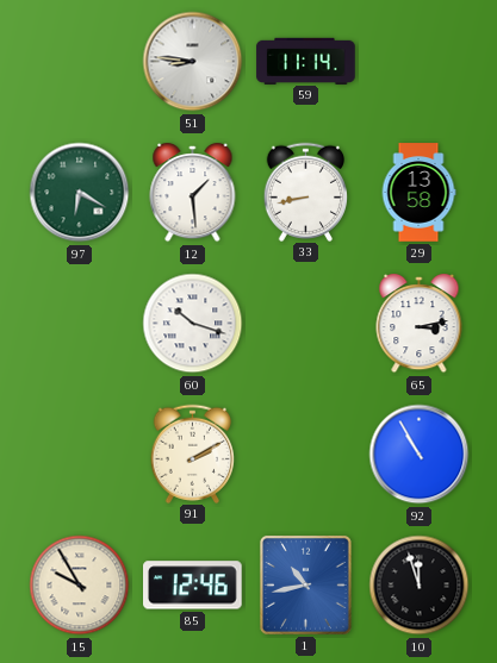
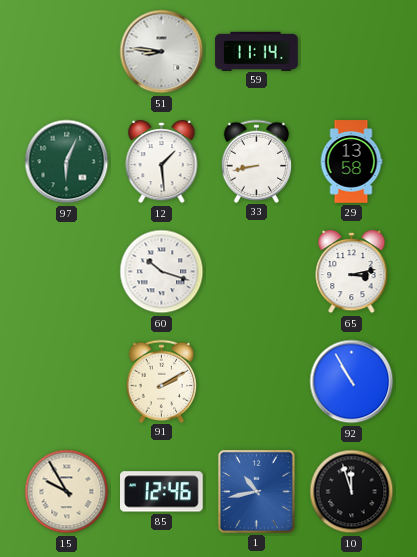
97: 6:20 -> 6:04
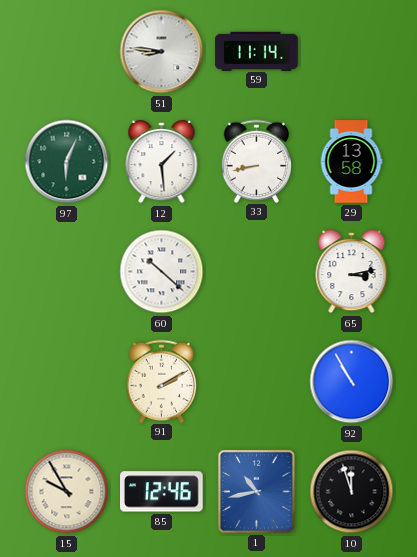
60: 10:18 -> 10:22
